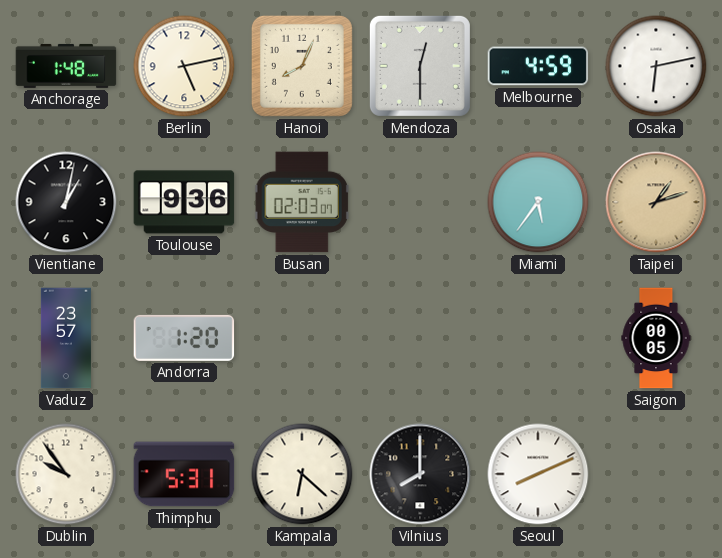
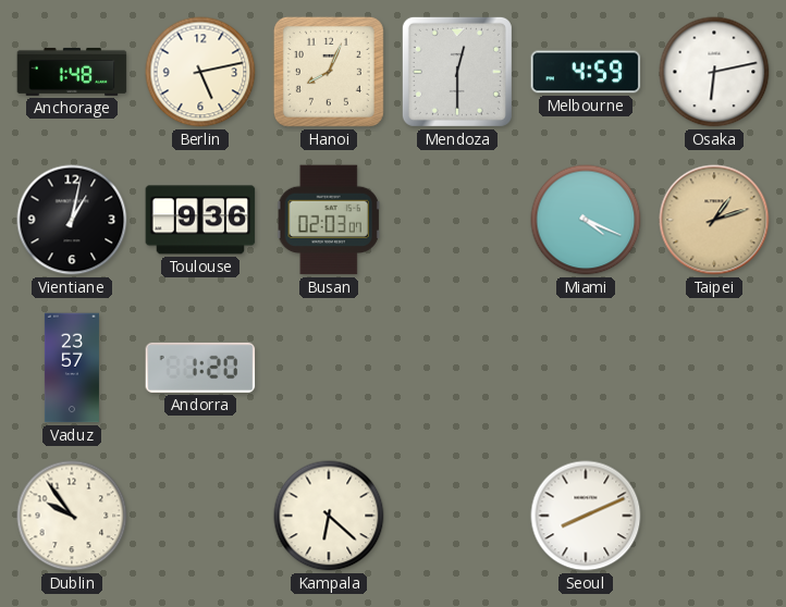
Miami: 5:36 -> 4:19
Saigon: 00:05 -> none
Thimphu: 5:31 -> none
Vilnius: 8:00 -> none
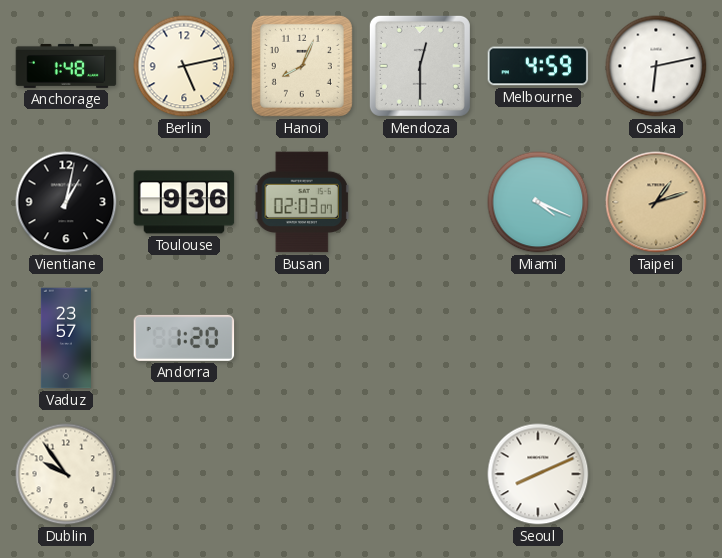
Kampala: 6:22 -> none
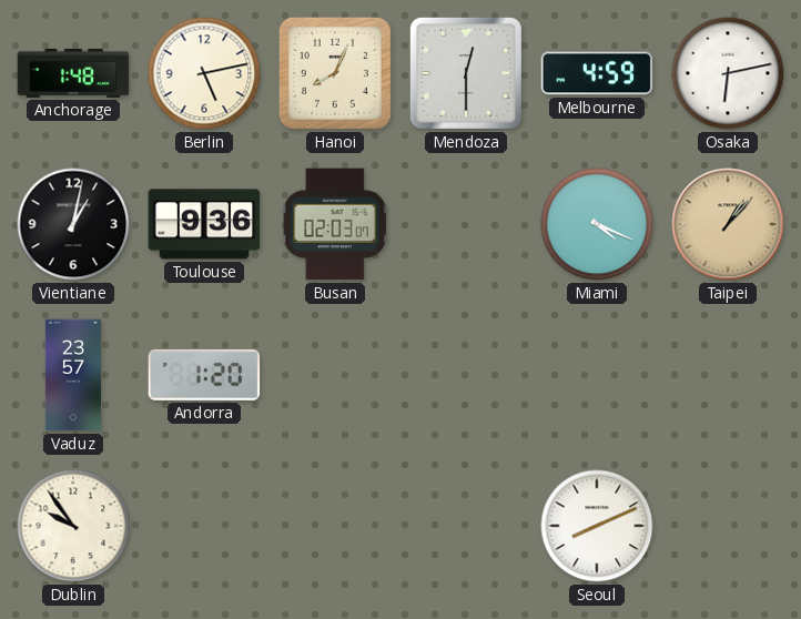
Taipei: 1:12 -> 1:07
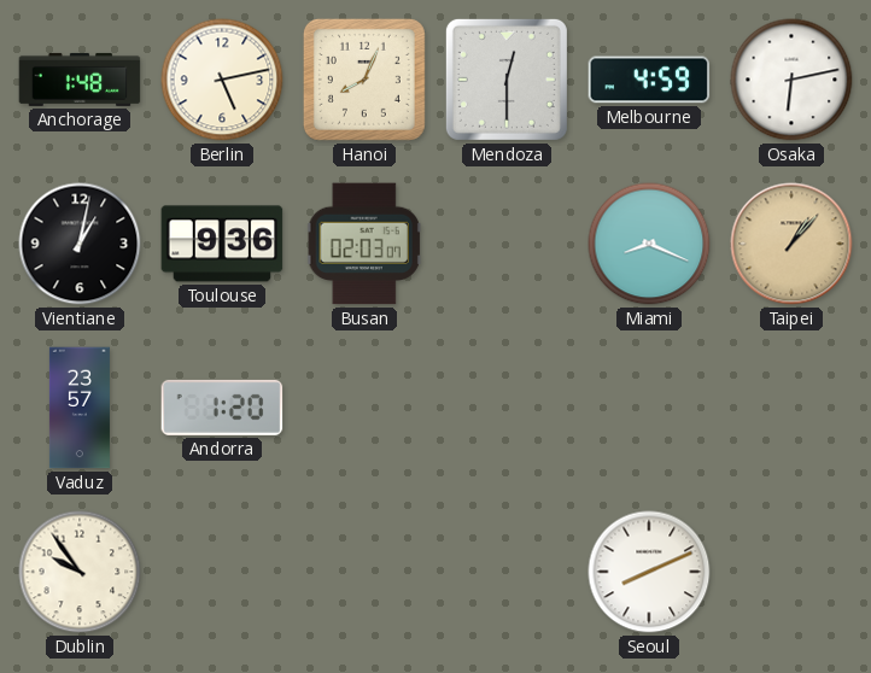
Miami: 4:19 -> 8:19
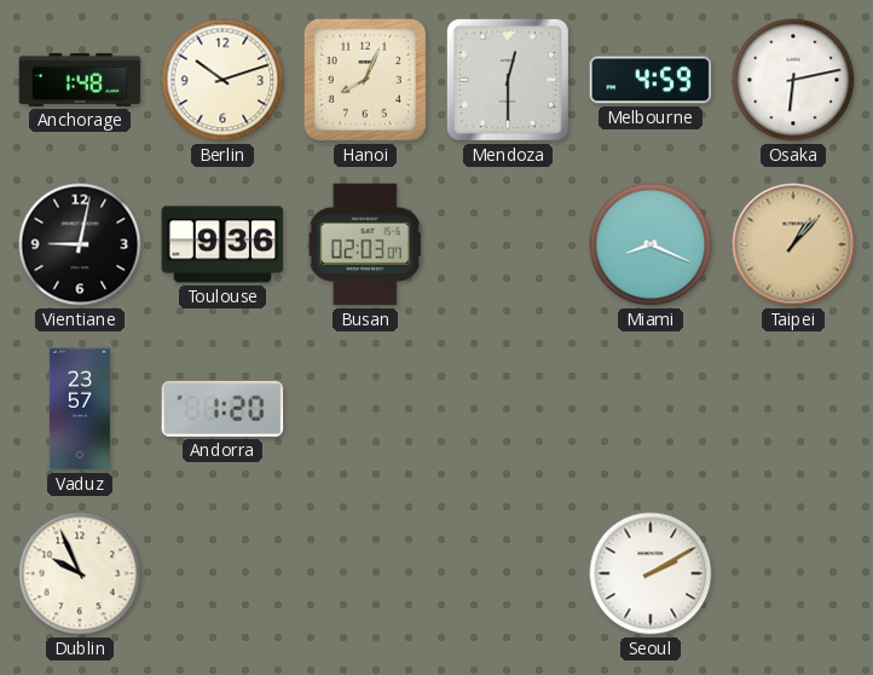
Berlin: 5:13 -> 10:12
Vientiane: 1:02 -> 9:02
Dublin: 9:54 -> 9:56
Seoul: 8:11 -> 2:10
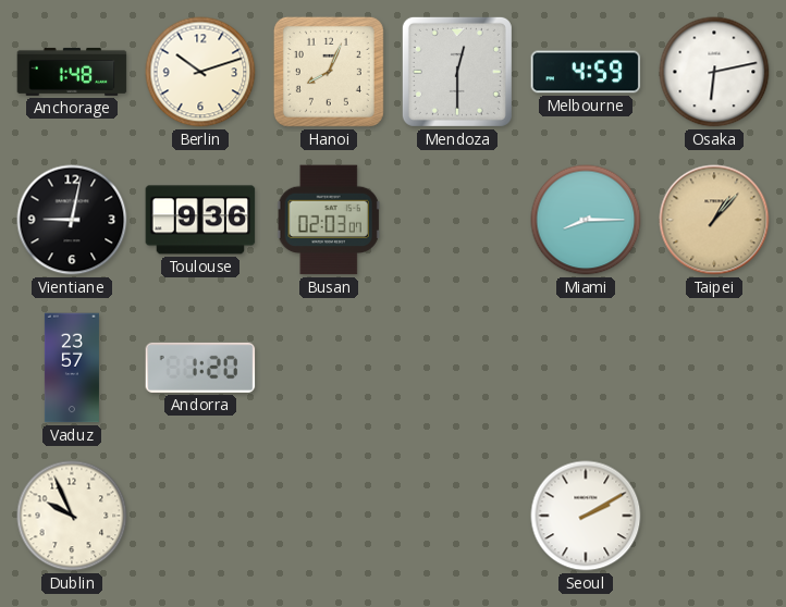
Miami: 8:19 -> 8:15
